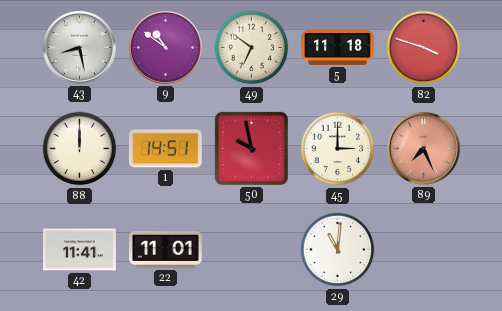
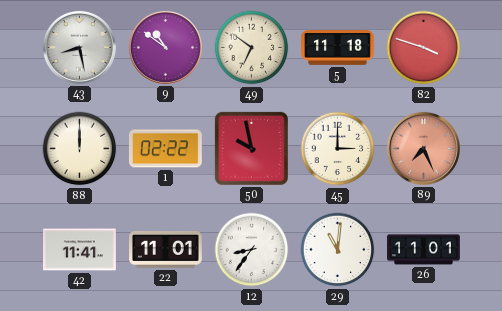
1: 14:51 -> 02:22
12: none -> 8:36
26: none -> 11:01
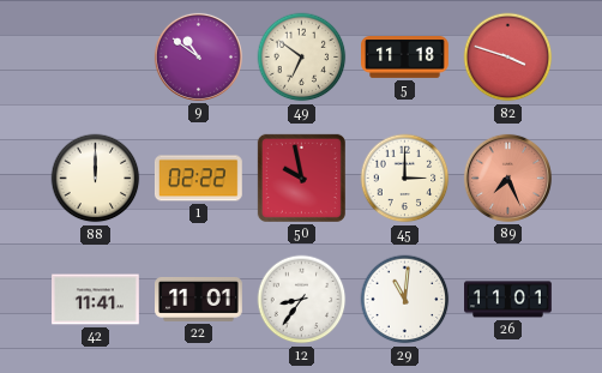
43: 8:28 -> none
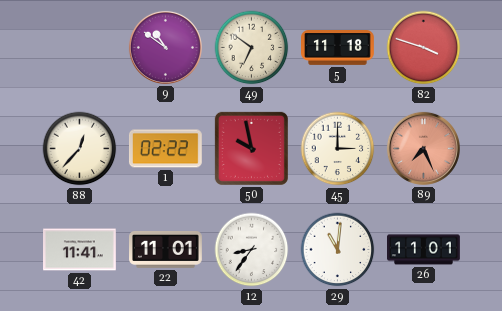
88: 12:00 -> 12:37
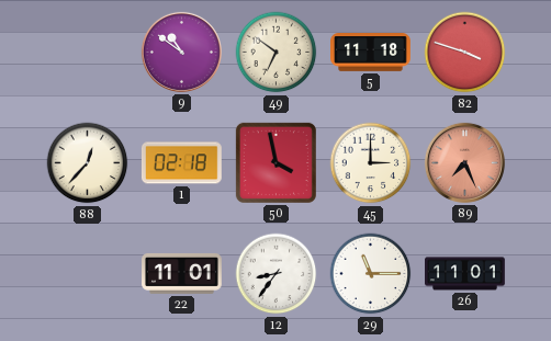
1: 02:22 -> 02:18
50: 9:58 -> 3:58
42: 11:41 -> none
29: 11:01 -> 11:15
